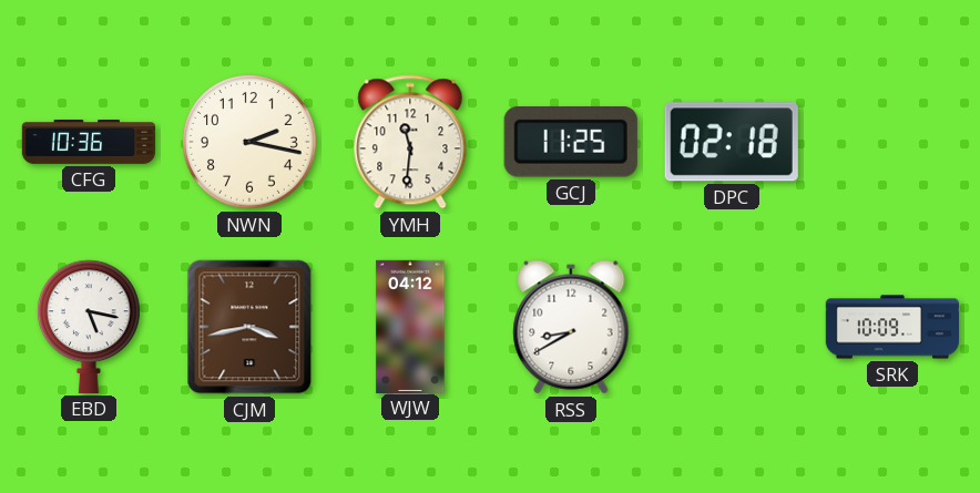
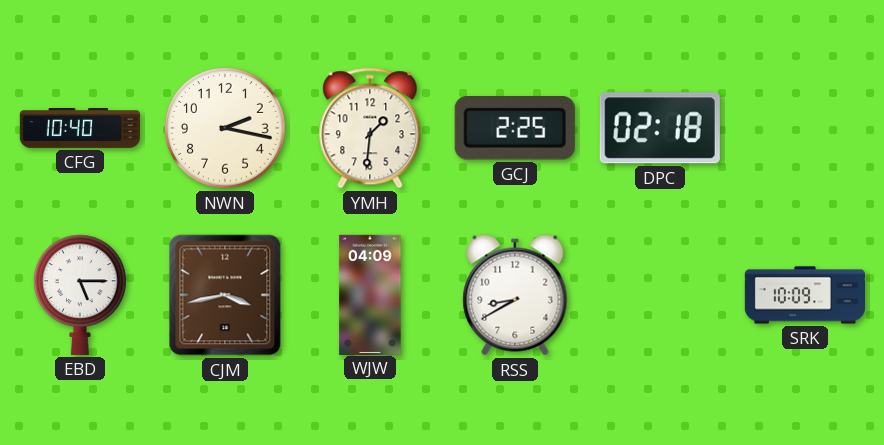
CFG: 10:36 -> 10:40
YMH: 11:31 -> 1:31
GCJ: 11:25 -> 2:25
EBD: 5:17 -> 5:15
WJW: 04:12 -> 04:09
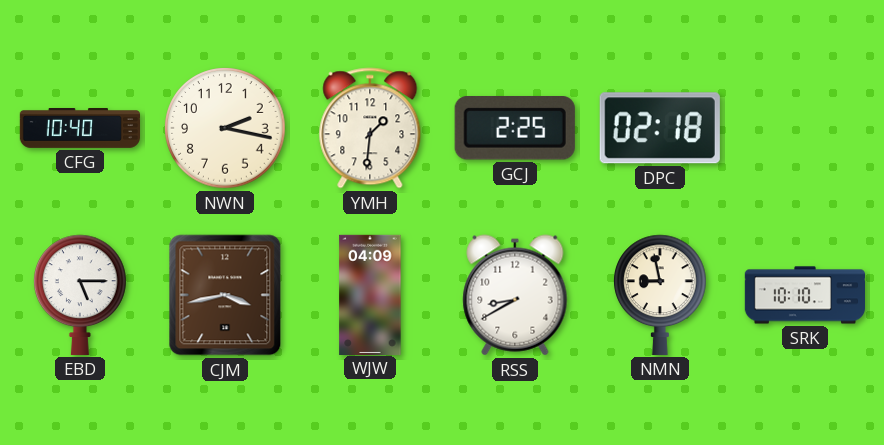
NMN: none -> 8:58
SRK: 10:09 -> 10:10
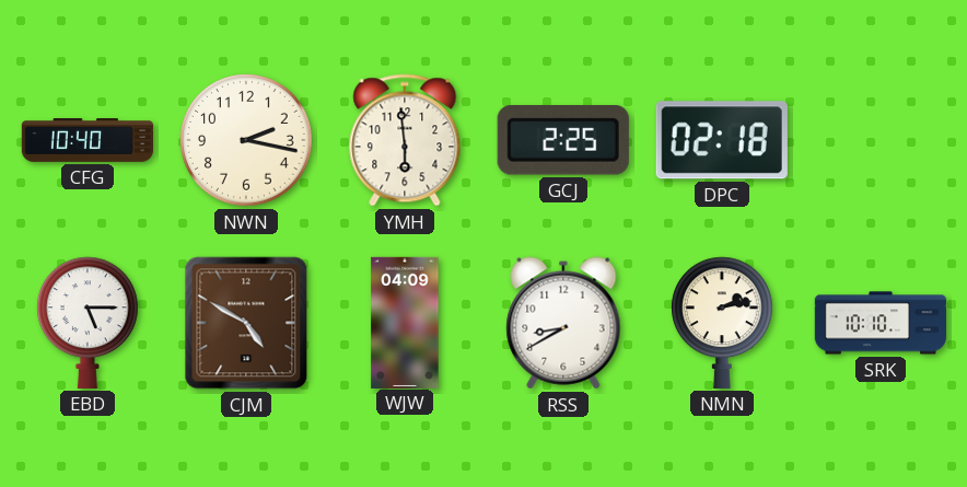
YMH: 1:31 -> 5:59
CJM: 3:43 -> 4:50
NMN: 8:58 -> 2:13
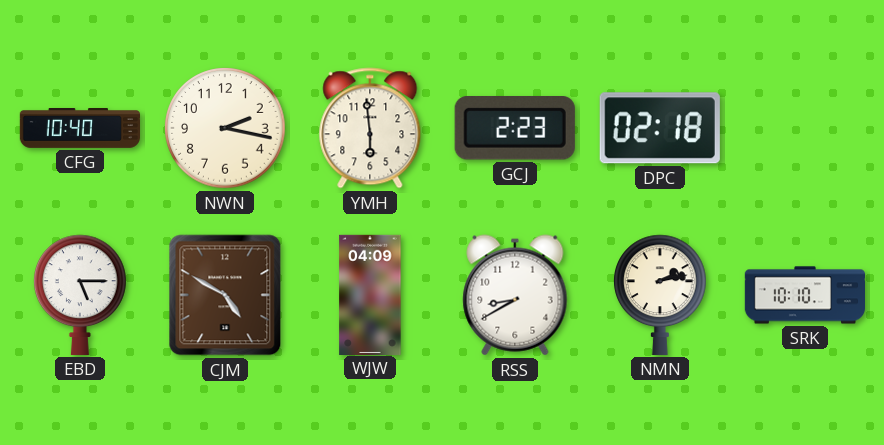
GCJ: 2:25 -> 2:23
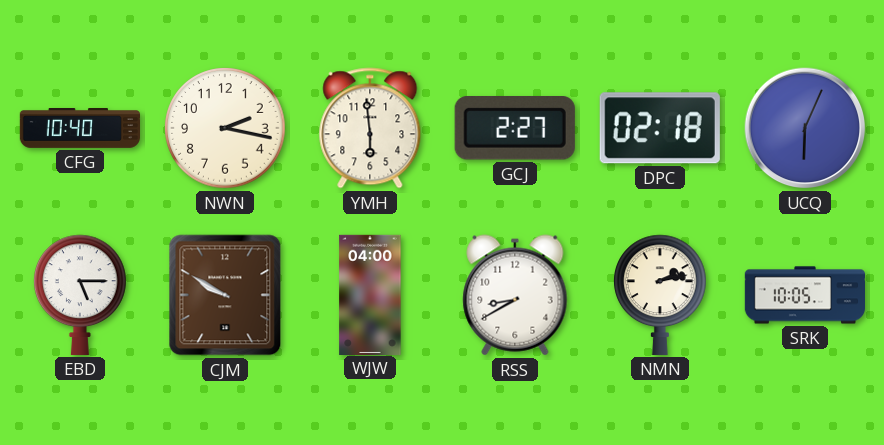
GCJ: 2:23 -> 2:27
UCQ: none -> 6:04
CJM: 4:50 -> 9:50
WJW: 04:09 -> 04:00
SRK: 10:10 -> 10:05
